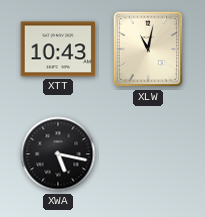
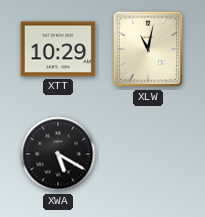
XTT: 10:43 -> 10:29
XWA: 5:17 -> 5:20
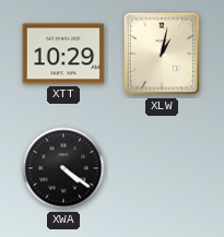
XLW: 11:02 -> 1:02
XWA: 5:20 -> 4:21
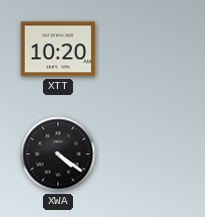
XTT: 10:29 -> 10:20
XLW: 1:02 -> none
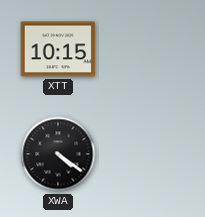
XTT: 10:20 -> 10:15
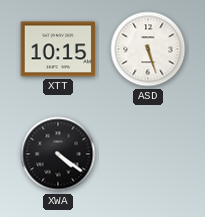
ASD: none -> 5:27
